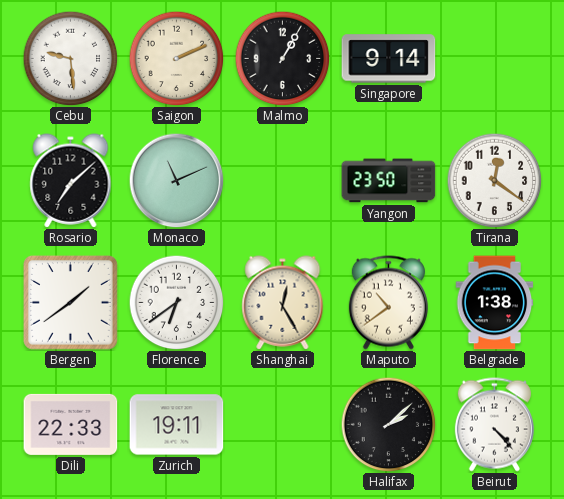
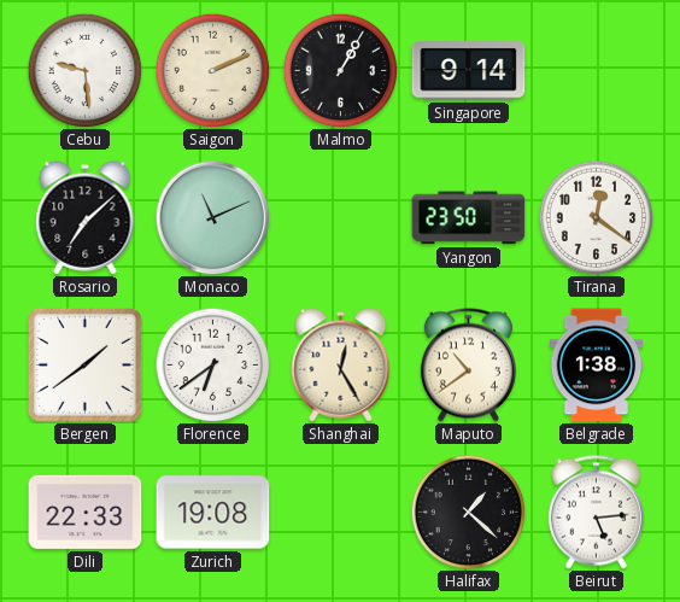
Zurich: 19:11 -> 19:08
Halifax: 2:08 -> 1:22
Beirut: 4:23 -> 5:14
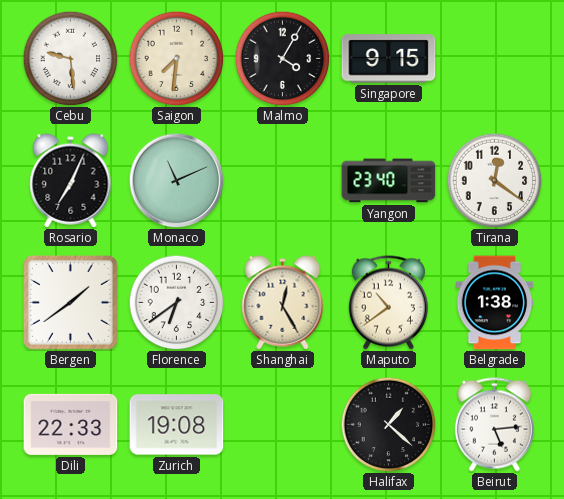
Saigon: 2:11 -> 7:31
Malmo: 1:05 -> 4:05
Singapore: 9:14 -> 9:15
Rosario: 7:08 -> 7:04
Yangon: 23:50 -> 23:40
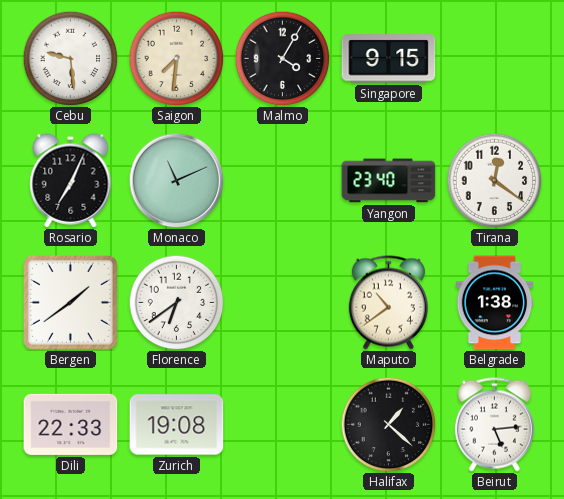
Shanghai: 12:25 -> none
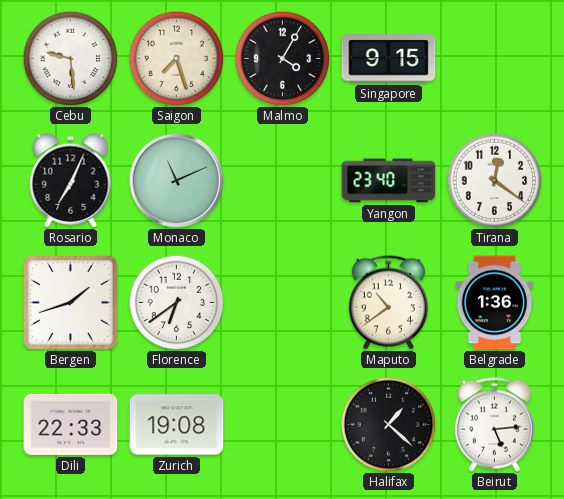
Saigon: 7:31 -> 7:27
Bergen: 1:39 -> 1:42
Belgrade: 1:38 -> 1:36
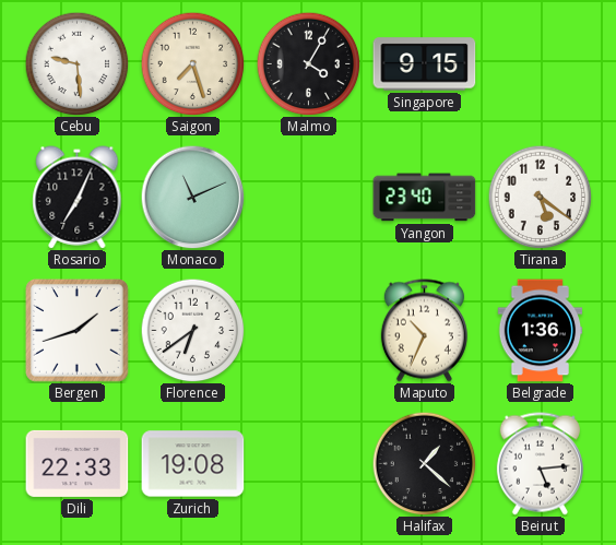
Tirana: 12:21 -> 5:21
Maputo: 10:39 -> 10:34
